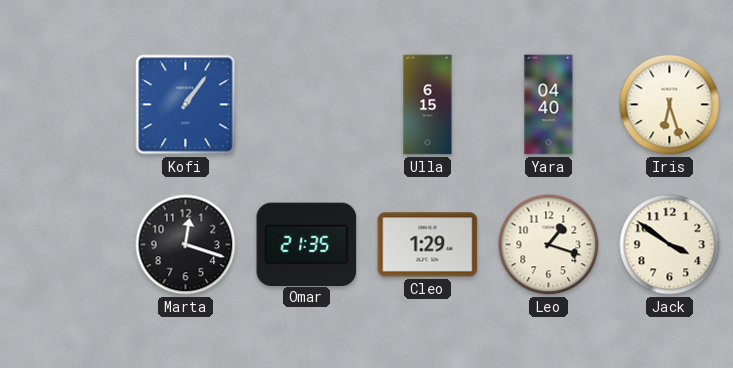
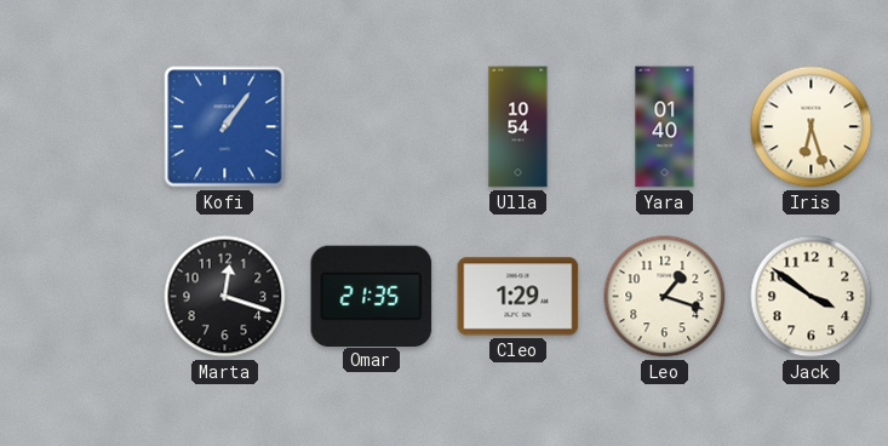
Ulla: 6:15 -> 10:54
Yara: 04:40 -> 01:40
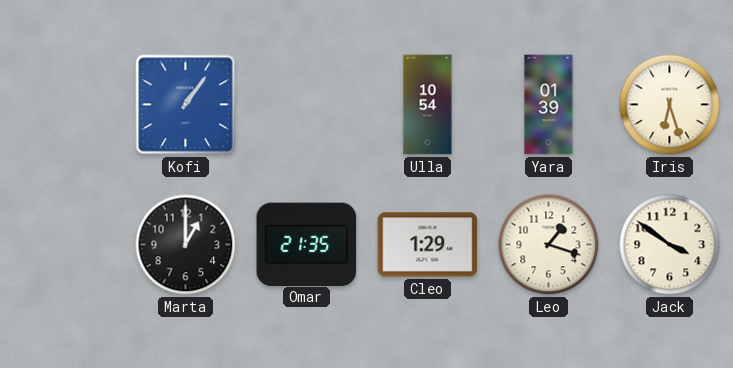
Yara: 01:40 -> 01:39
Marta: 12:18 -> 1:00
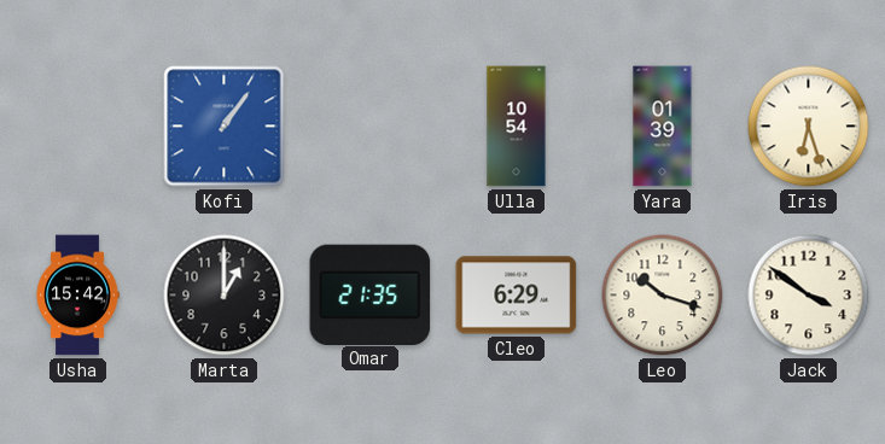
Usha: none -> 15:42
Cleo: 1:29 -> 6:29
Leo: 1:18 -> 10:18
